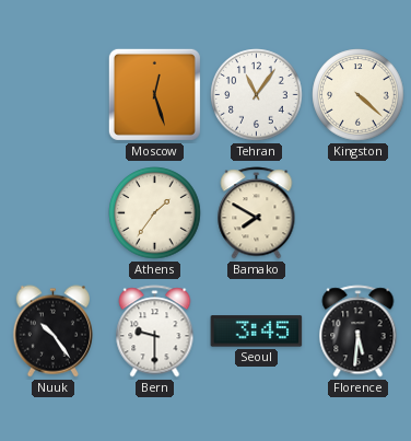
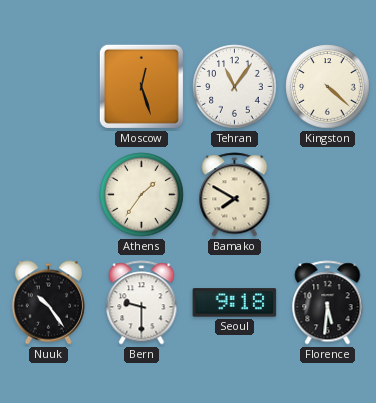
Seoul: 3:45 -> 9:18
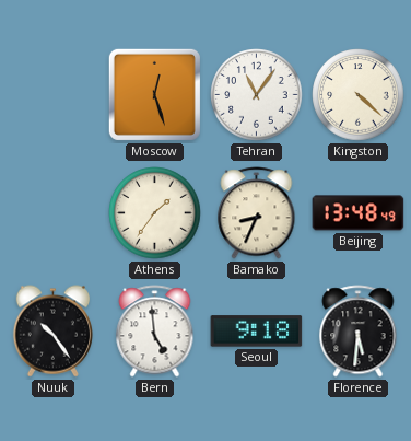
Bamako: 7:50 -> 8:34
Beijing: none -> 13:48
Bern: 9:30 -> 4:59
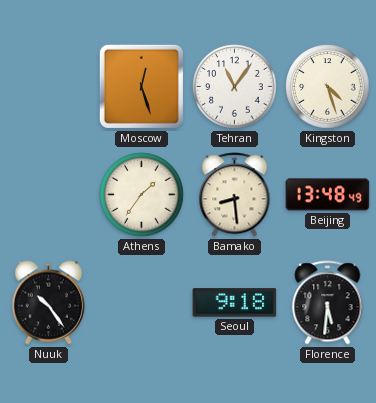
Kingston: 4:22 -> 4:27
Bamako: 8:34 -> 8:29
Bern: 4:59 -> none
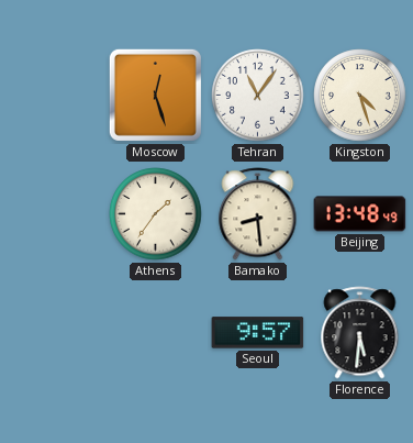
Nuuk: 10:24 -> none
Seoul: 9:18 -> 9:57
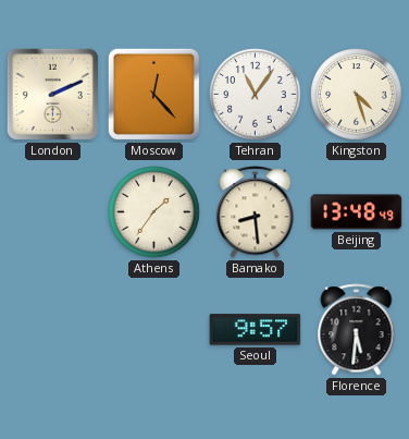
London: none -> 2:11
Moscow: 12:27 -> 12:23
